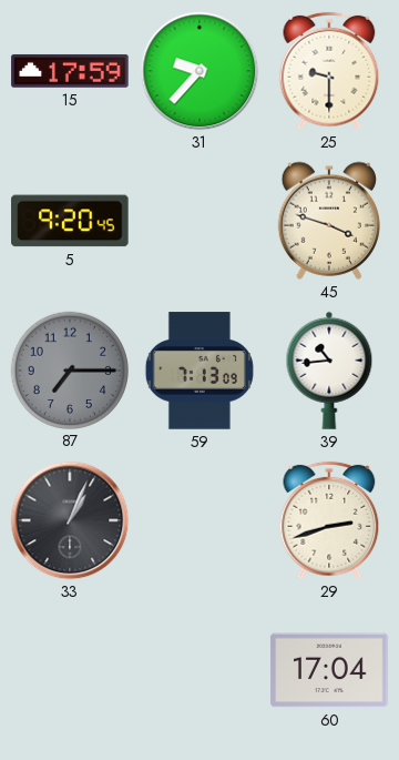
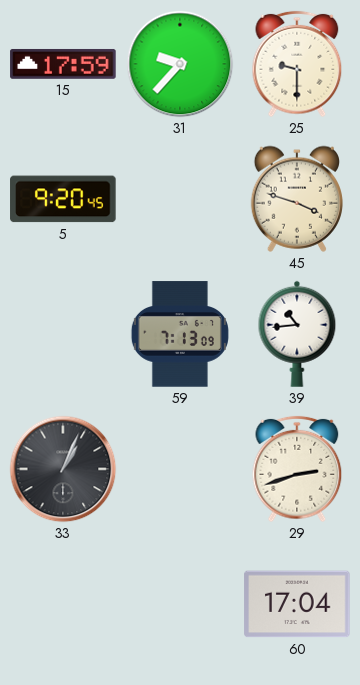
87: 7:15 -> none
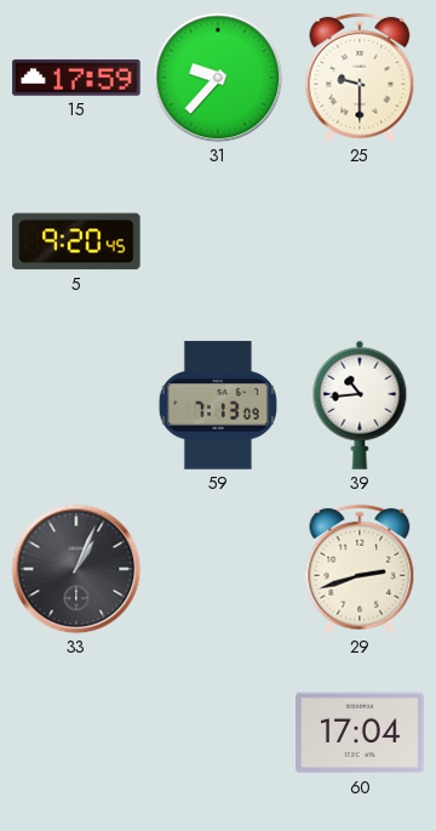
45: 3:48 -> none
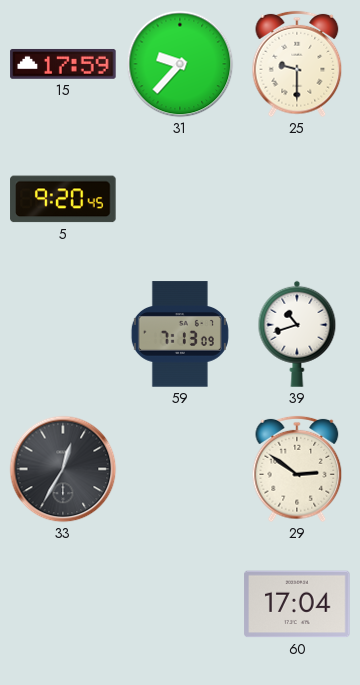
39: 10:44 -> 10:42
33: 1:04 -> 12:35
29: 2:42 -> 2:51
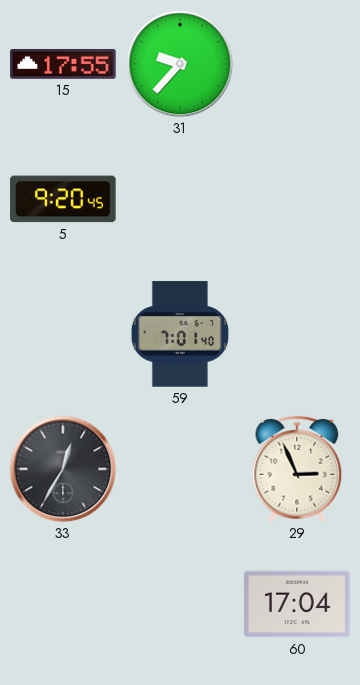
15: 17:59 -> 17:55
25: 9:30 -> none
59: 7:13 -> 7:01
39: 10:42 -> none
29: 2:51 -> 2:56
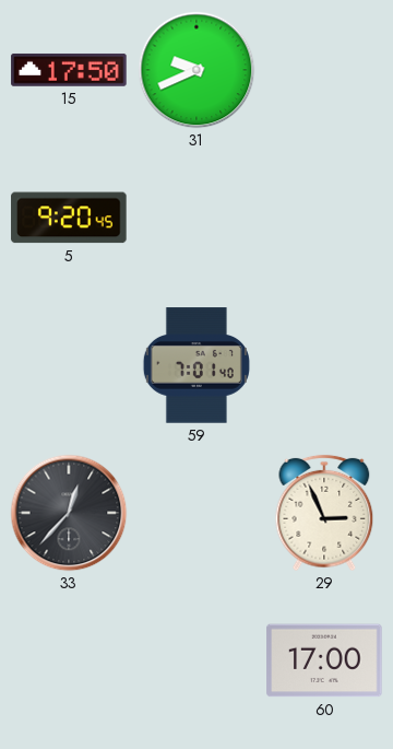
15: 17:55 -> 17:50
31: 9:37 -> 9:41
33: 12:35 -> 12:37
60: 17:04 -> 17:00
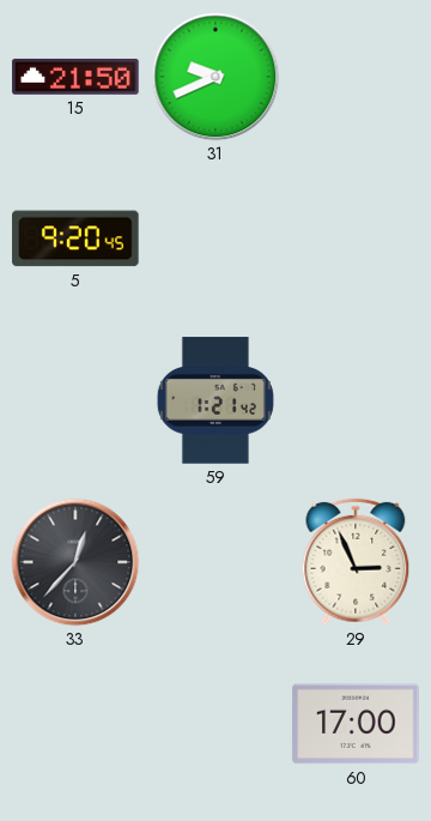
15: 17:50 -> 21:50
59: 7:01 -> 1:21
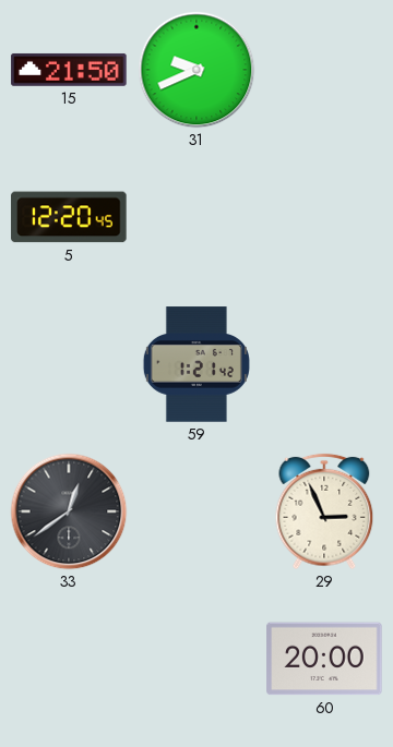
5: 9:20 -> 12:20
33: 12:37 -> 12:39
60: 17:00 -> 20:00
